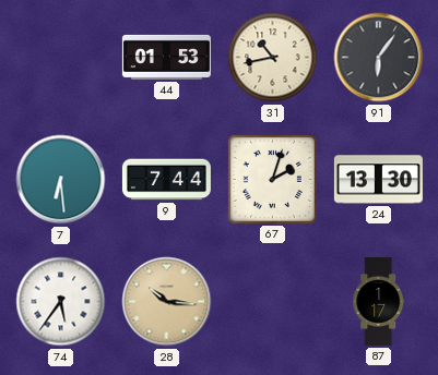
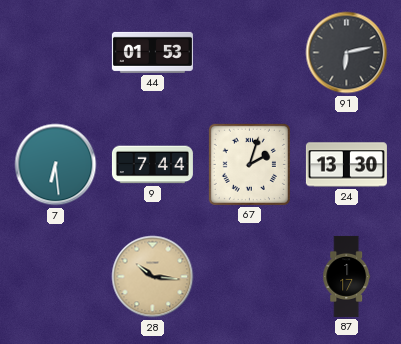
31: 10:43 -> none
91: 6:06 -> 6:13
74: 5:36 -> none
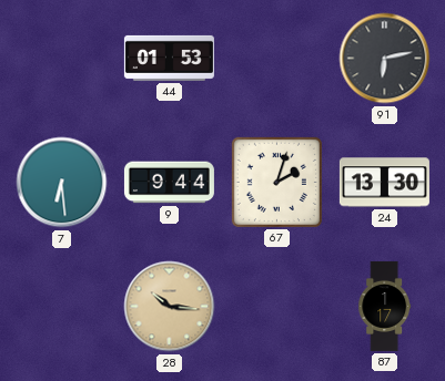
9: 7:44 -> 9:44
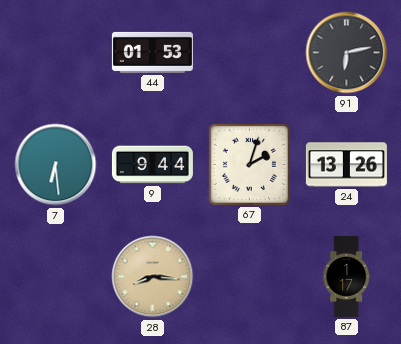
24: 13:30 -> 13:26
28: 10:16 -> 8:16
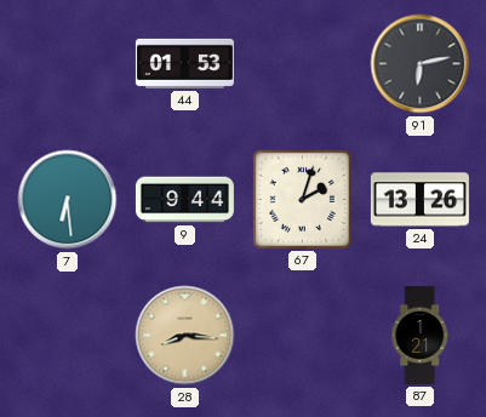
87: 1:17 -> 1:21
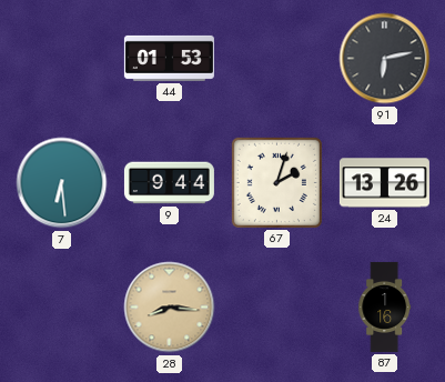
87: 1:21 -> 1:16
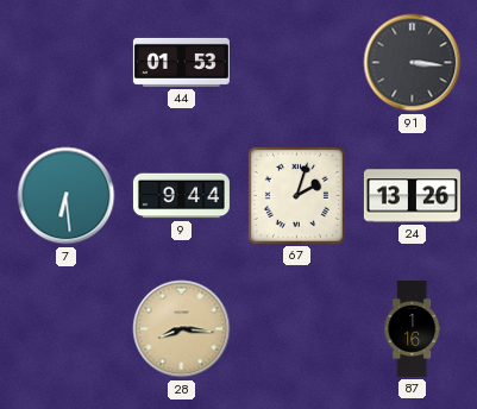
91: 6:13 -> 3:16
